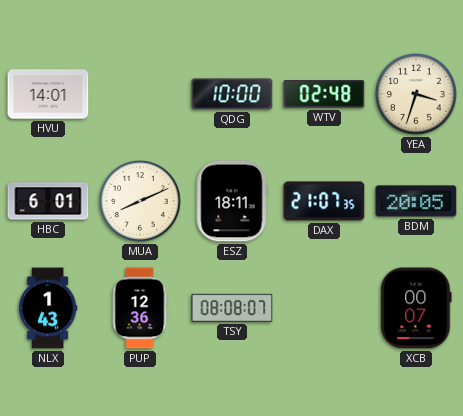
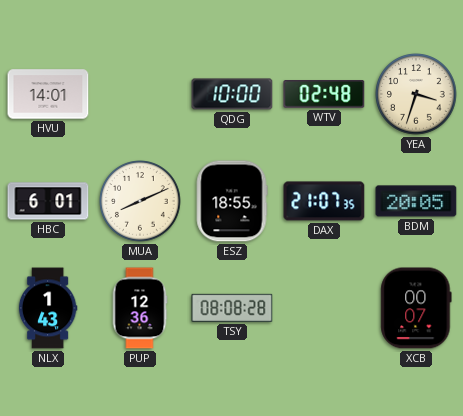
ESZ: 18:11 -> 18:55
TSY: 08:08:07 -> 08:08:28
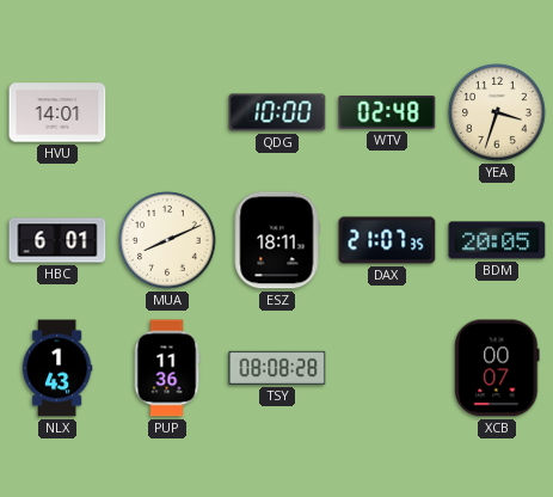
ESZ: 18:55 -> 18:11
PUP: 12:36 -> 11:36
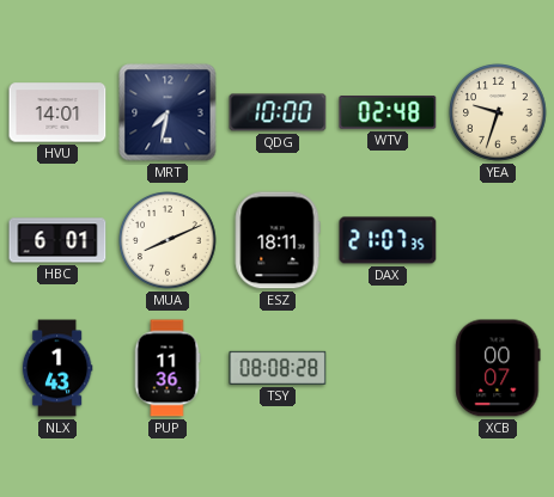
MRT: none -> 7:32
YEA: 3:33 -> 9:33
BDM: 20:05 -> none
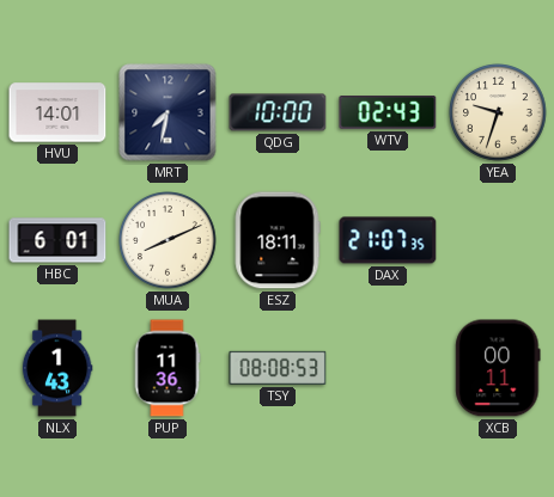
WTV: 02:48 -> 02:43
TSY: 08:08:28 -> 08:08:53
XCB: 00:07 -> 00:11
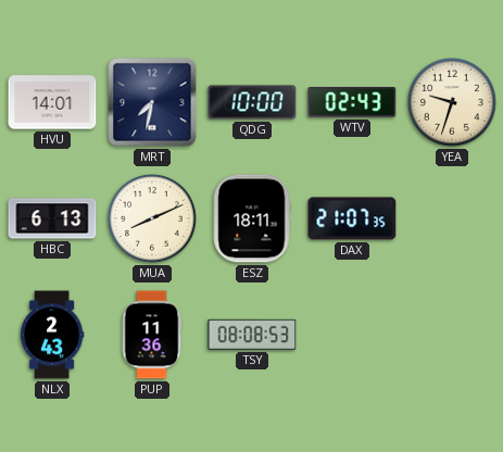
HBC: 6:01 -> 6:13
NLX: 1:43 -> 2:43
XCB: 00:11 -> none
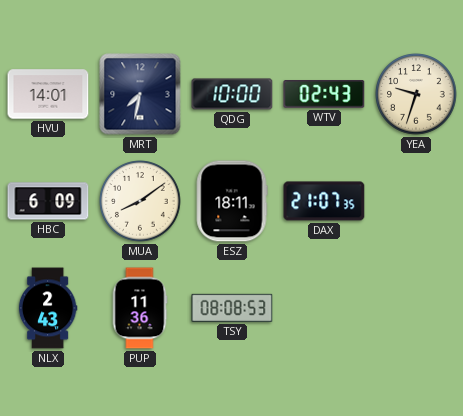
HBC: 6:13 -> 6:09
MUA: 8:11 -> 8:09
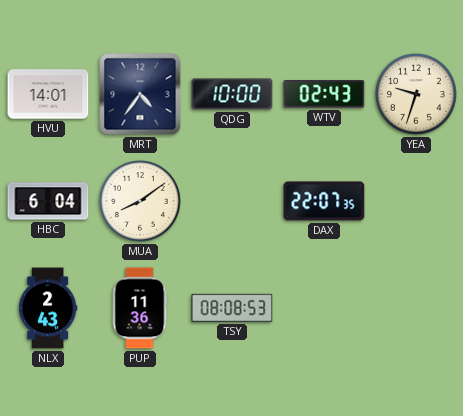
MRT: 7:32 -> 4:36
HBC: 6:09 -> 6:04
ESZ: 18:11 -> none
DAX: 21:07 -> 22:07
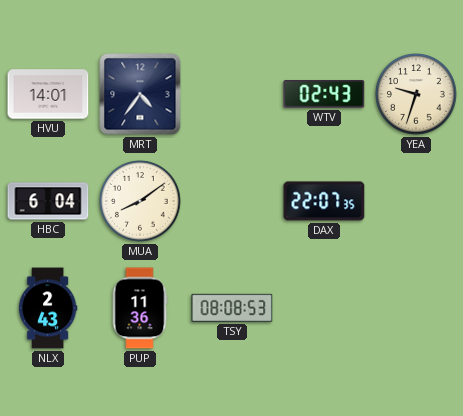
QDG: 10:00 -> none
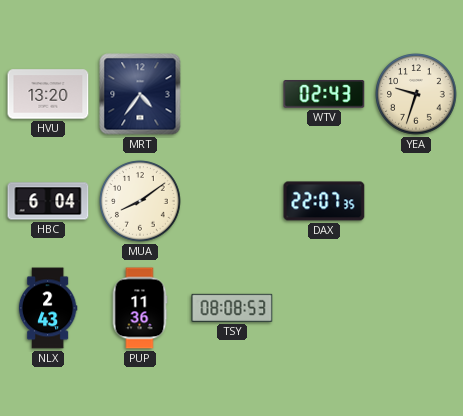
HVU: 14:01 -> 13:20
